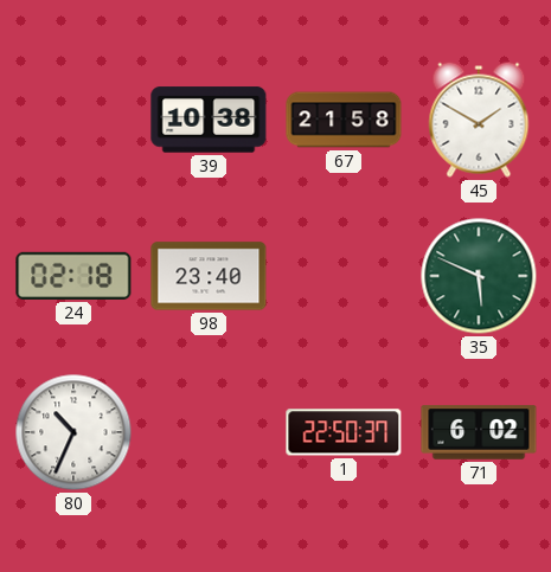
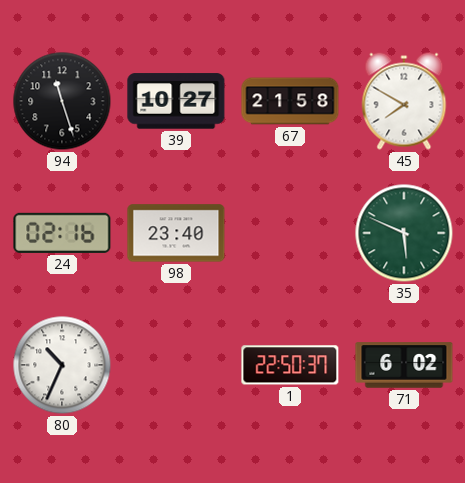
94: none -> 11:27
39: 10:38 -> 10:27
45: 1:50 -> 7:50
24: 02:18 -> 02:16
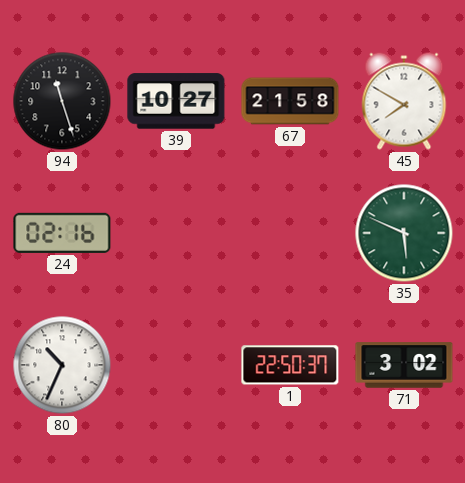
98: 23:40 -> none
71: 6:02 -> 3:02
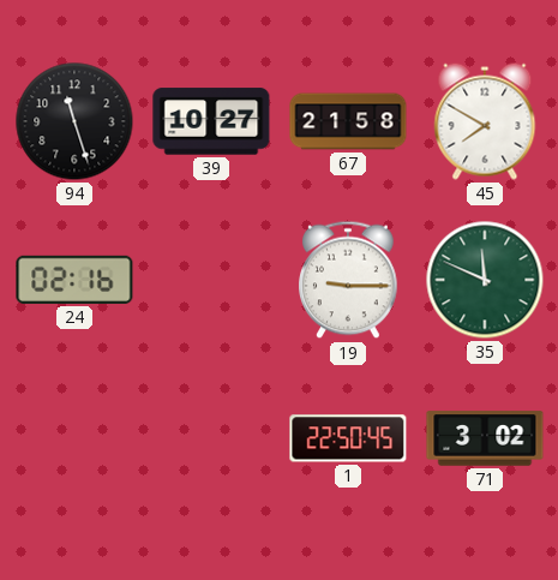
19: none -> 9:15
35: 5:49 -> 11:49
80: 10:34 -> none
1: 22:50:37 -> 22:50:45
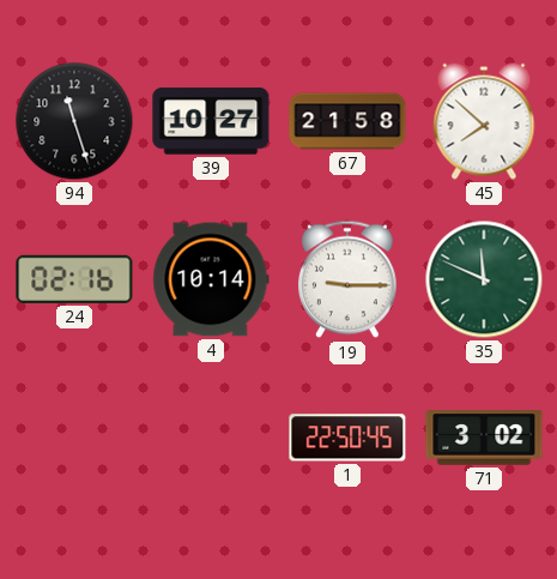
45: 7:50 -> 7:52
4: none -> 10:14
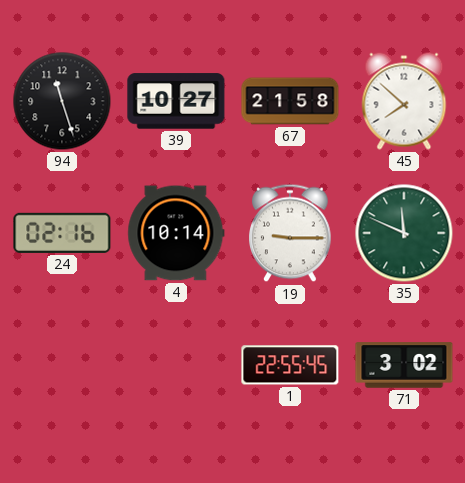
1: 22:50 -> 22:55
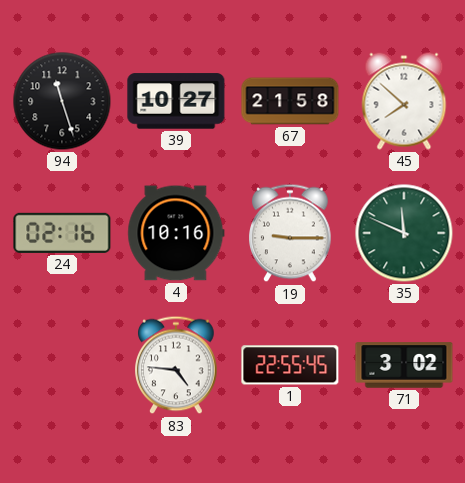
4: 10:14 -> 10:16
83: none -> 4:46
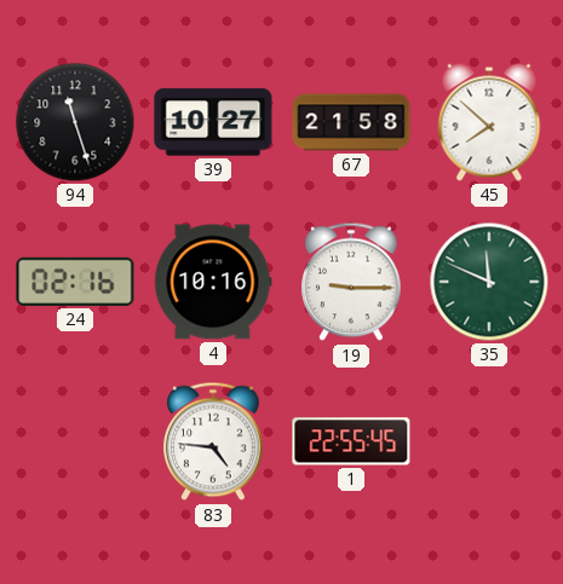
71: 3:02 -> none
